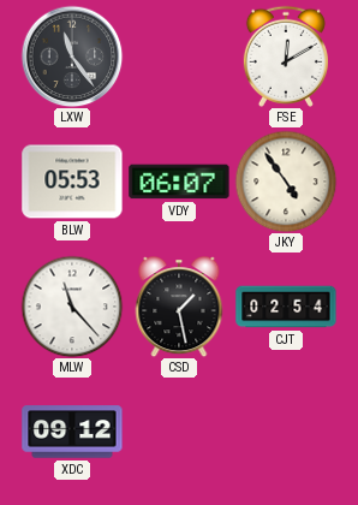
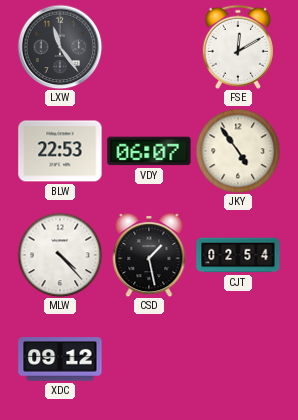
BLW: 05:53 -> 22:53
MLW: 11:23 -> 4:23
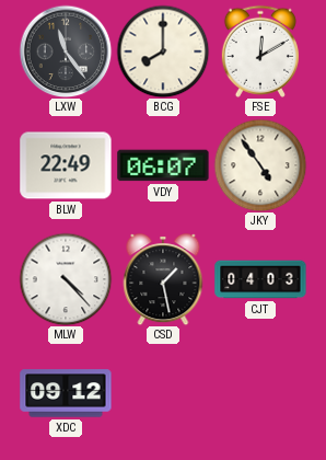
BCG: none -> 8:00
BLW: 22:53 -> 22:49
CJT: 02:54 -> 04:03
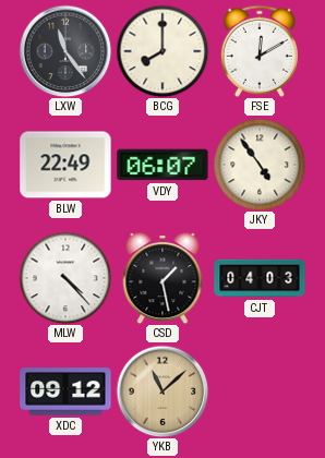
YKB: none -> 11:08
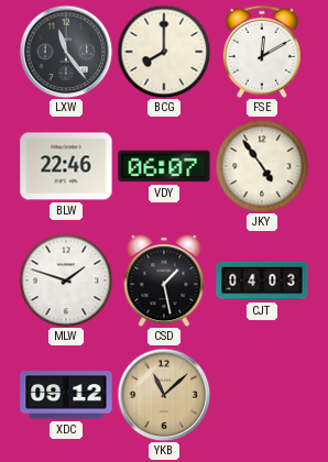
BLW: 22:49 -> 22:46
MLW: 4:23 -> 1:48
